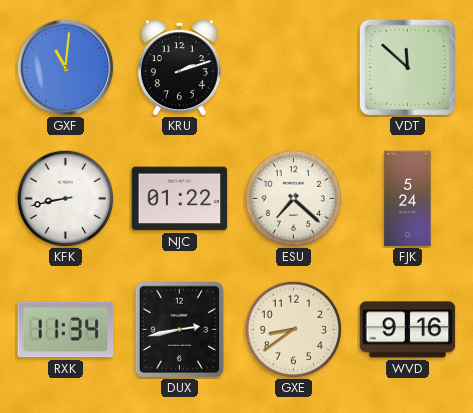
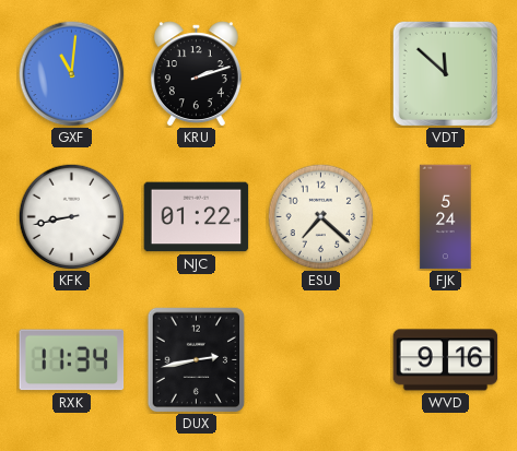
GXE: 8:39 -> none
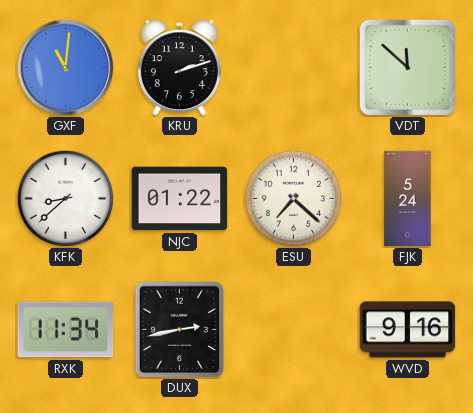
KFK: 8:43 -> 8:38
